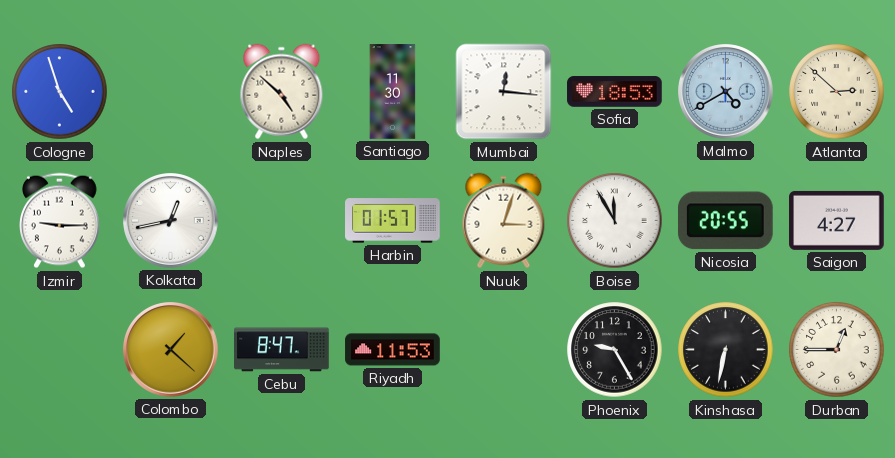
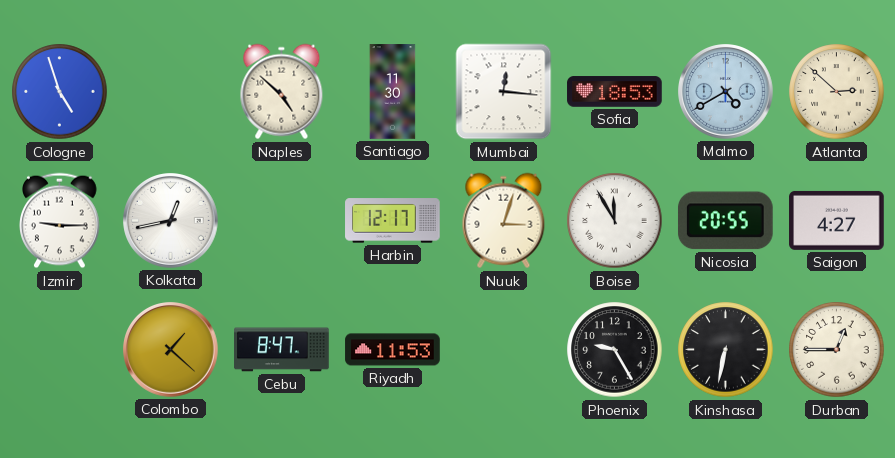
Harbin: 01:57 -> 12:17
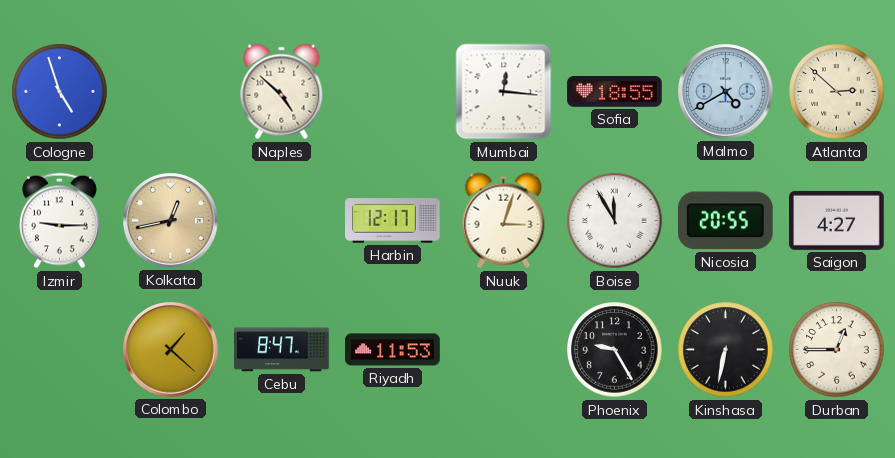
Santiago: 11:30 -> none
Sofia: 18:53 -> 18:55
Kolkata dial: white -> champagne
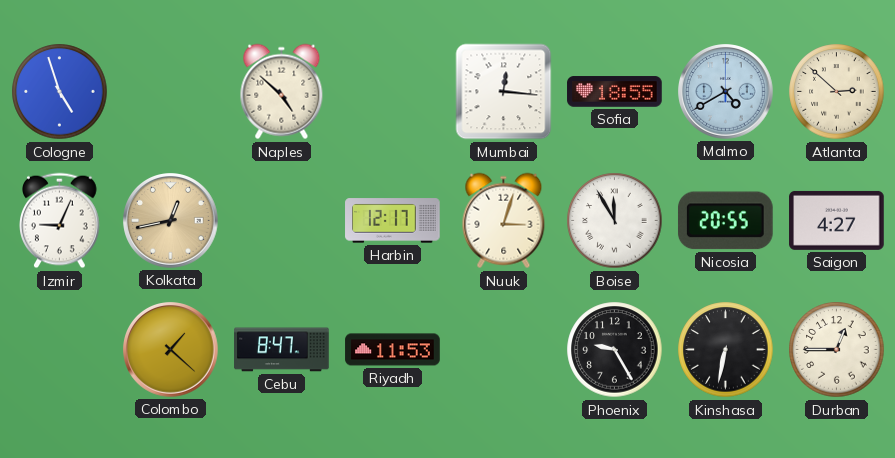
Izmir: 9:15 -> 9:04
